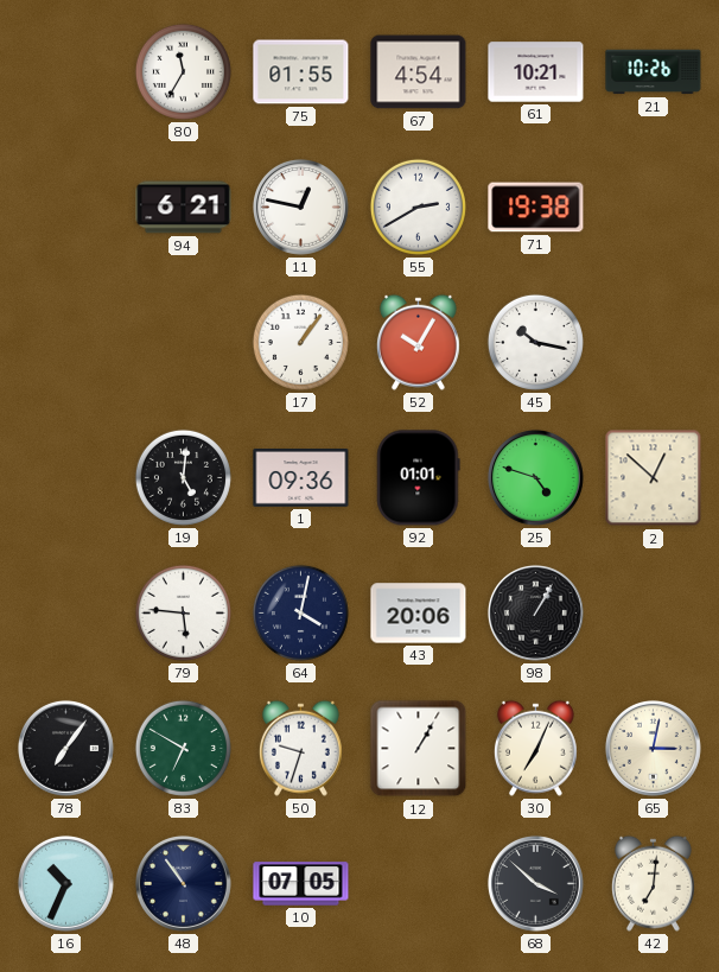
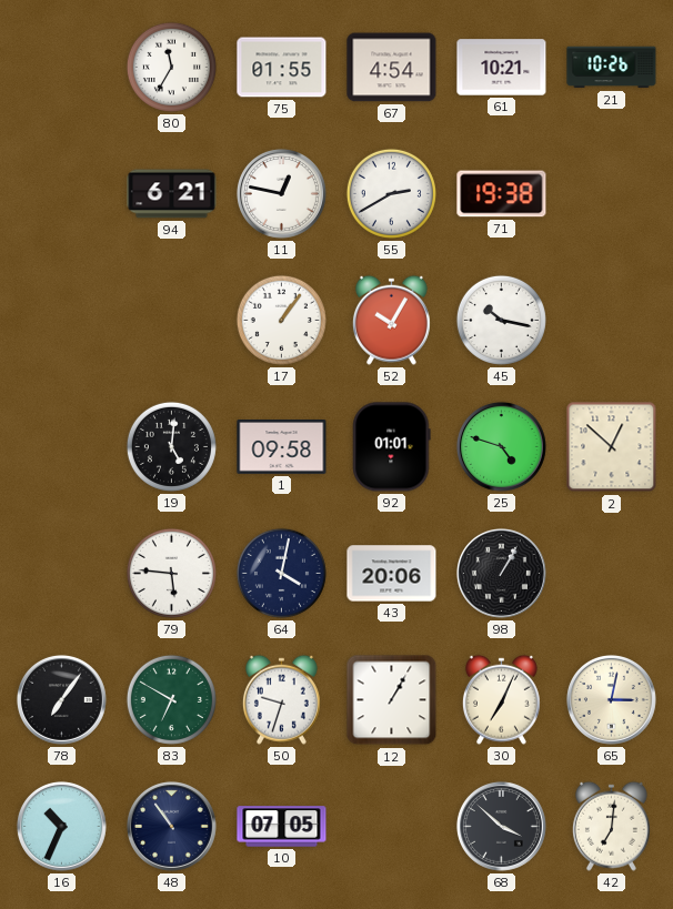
1: 09:36 -> 09:58
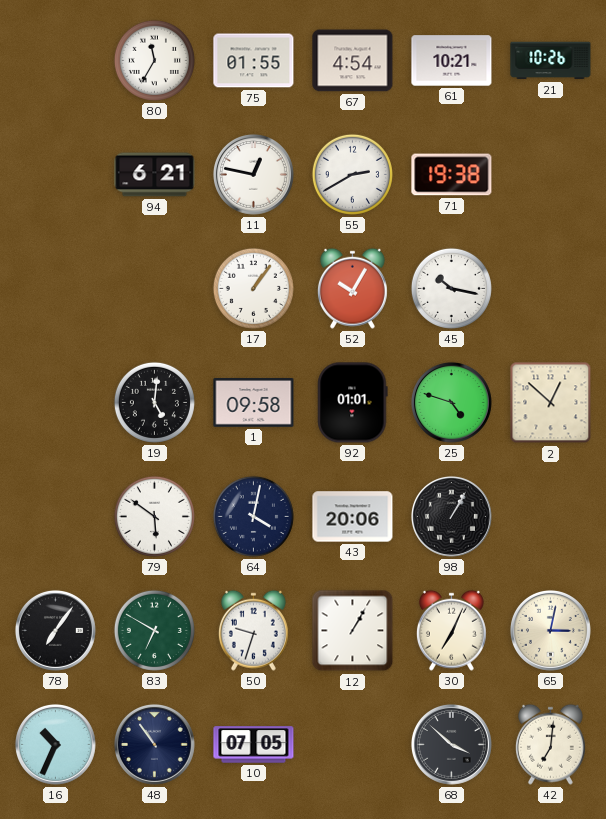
79: 5:46 -> 5:51
